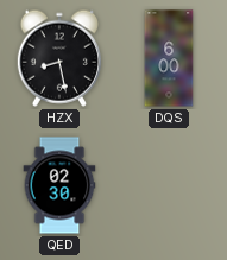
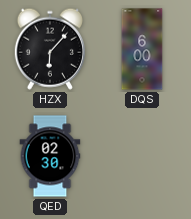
HZX: 8:28 -> 6:07
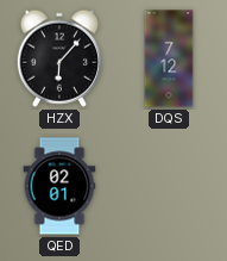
DQS: 6:00 -> 7:12
QED: 02:30 -> 02:01
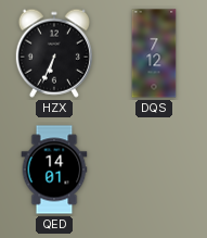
HZX: 6:07 -> 6:34
QED: 02:01 -> 14:01
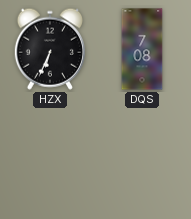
DQS: 7:12 -> 7:08
QED: 14:01 -> none
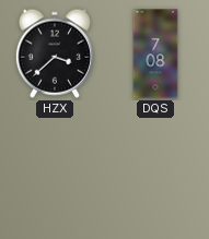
HZX: 6:34 -> 3:38
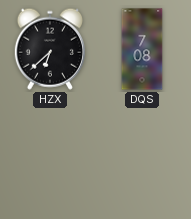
HZX: 3:38 -> 6:38
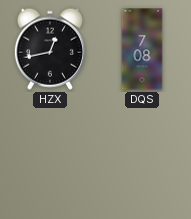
HZX: 6:38 -> 12:43
